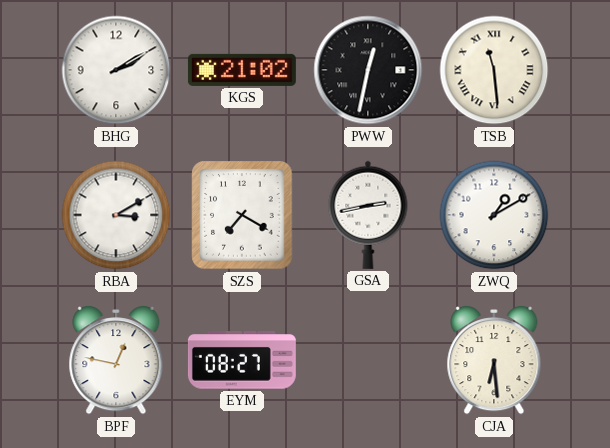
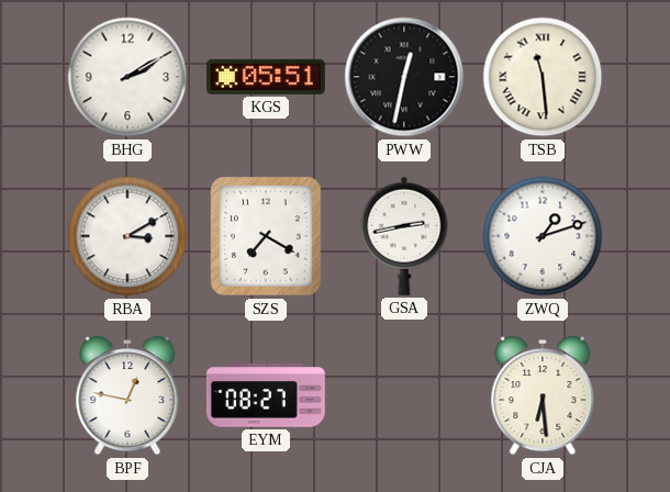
KGS: 21:02 -> 05:51
ZWQ: 1:10 -> 1:12
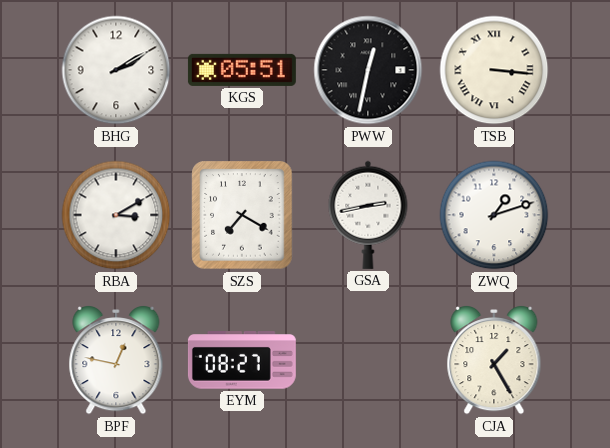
TSB: 11:29 -> 3:16
CJA: 6:29 -> 1:25
